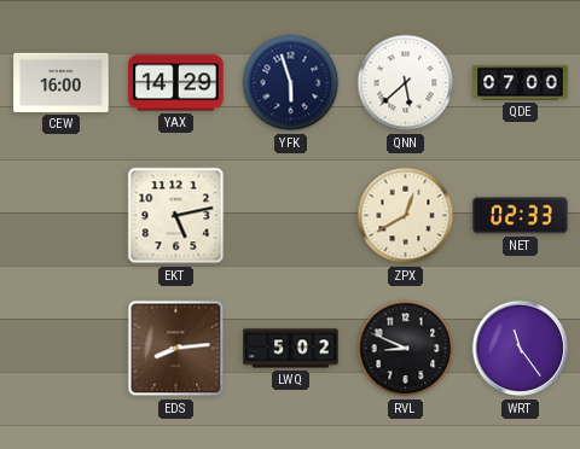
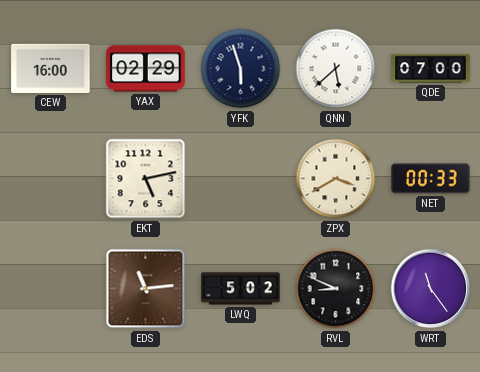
YAX: 14:29 -> 02:29
ZPX: 12:40 -> 3:40
NET: 02:33 -> 00:33
EDS: 8:14 -> 11:14
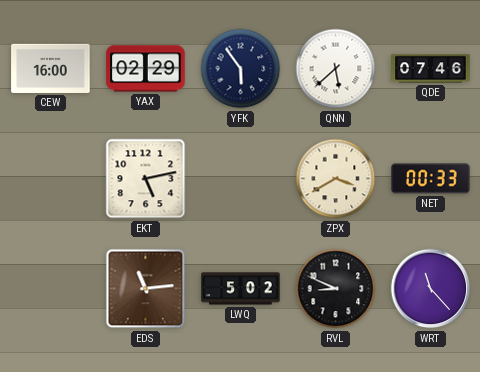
YFK: 5:57 -> 5:54
QDE: 07:00 -> 07:46
WRT: 11:24 -> 11:23
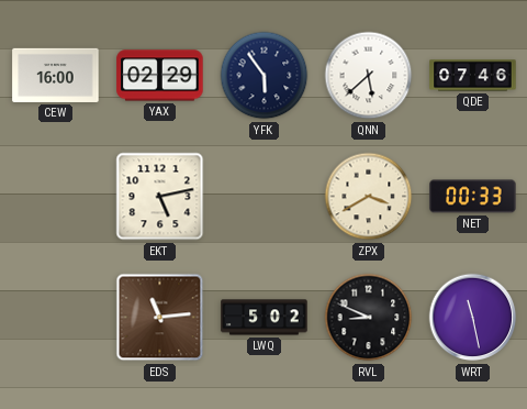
WRT: 11:23 -> 11:28
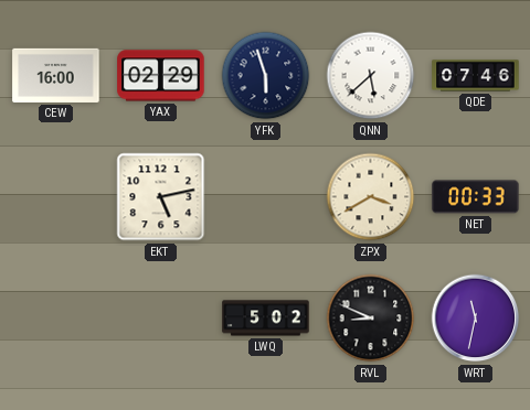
YFK: 5:54 -> 5:57
EDS: 11:14 -> none
WRT: 11:28 -> 11:32
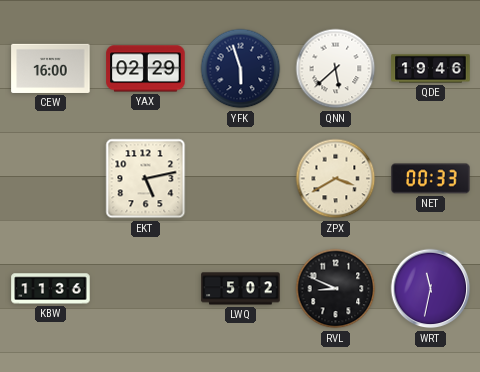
QDE: 07:46 -> 19:46
KBW: none -> 11:36
